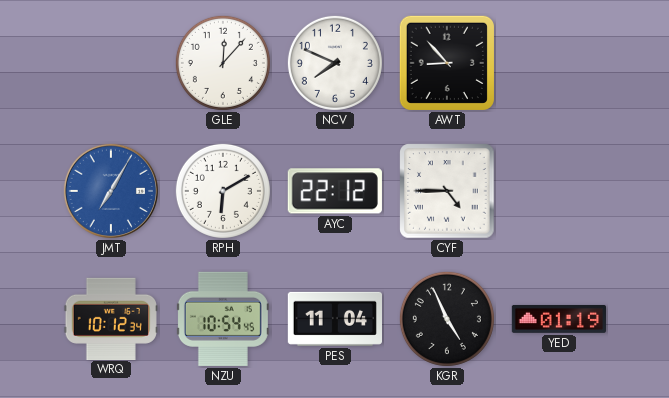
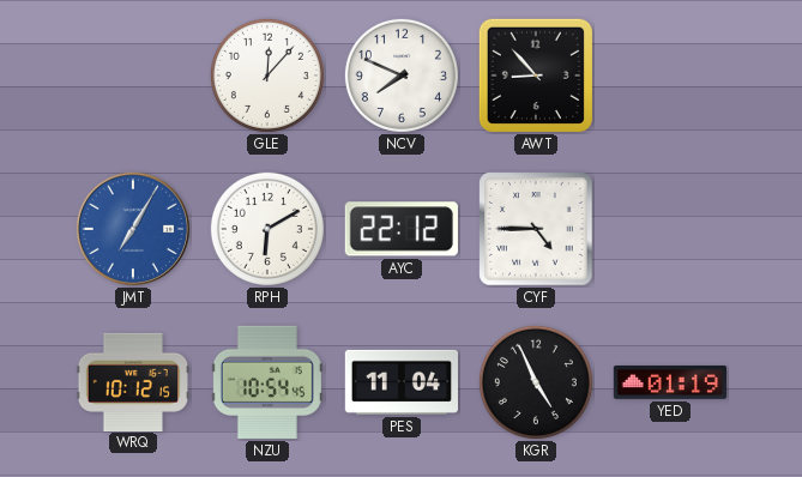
WRQ: 10:12:34 -> 10:12:15
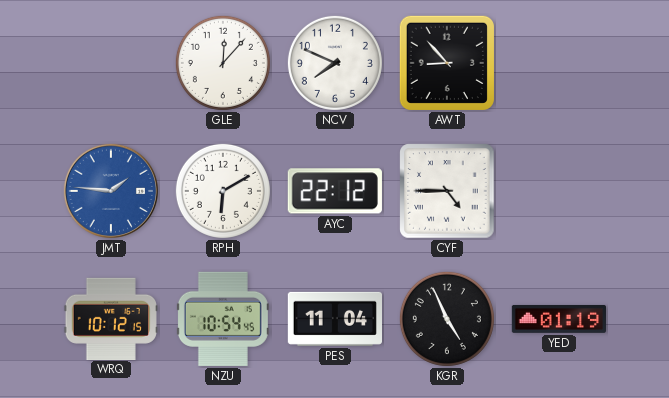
JMT: 7:05 -> 1:46
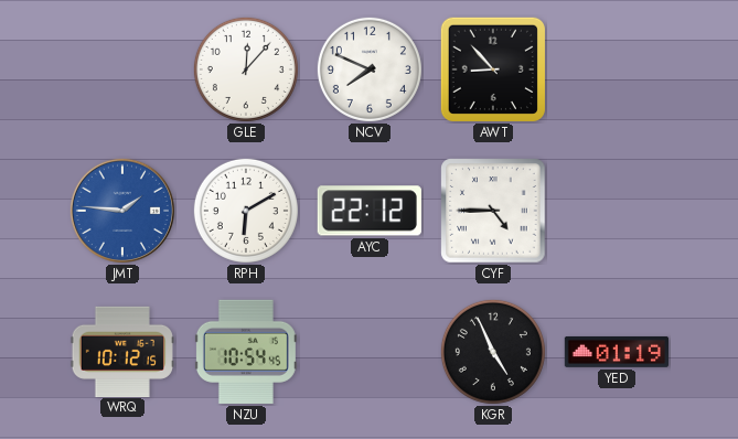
PES: 11:04 -> none
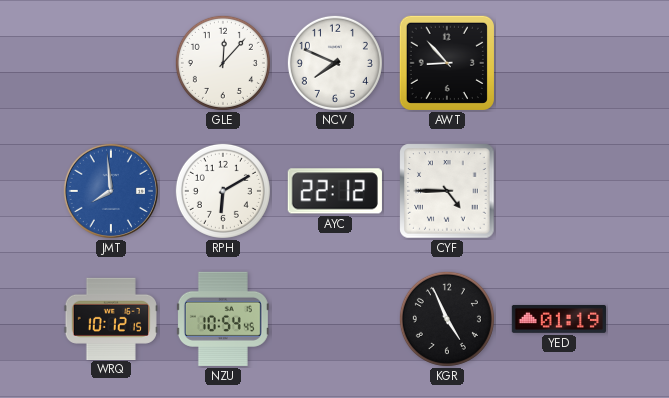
JMT: 1:46 -> 7:59
